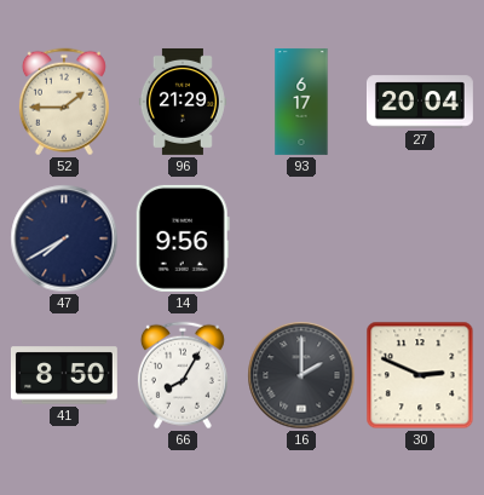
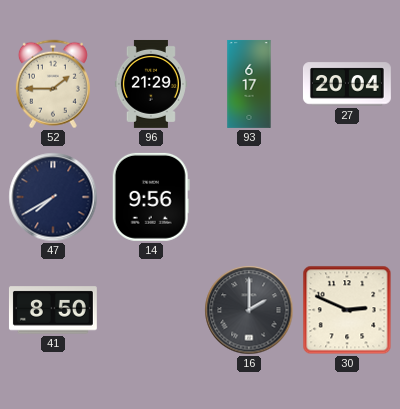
66: 8:05 -> none
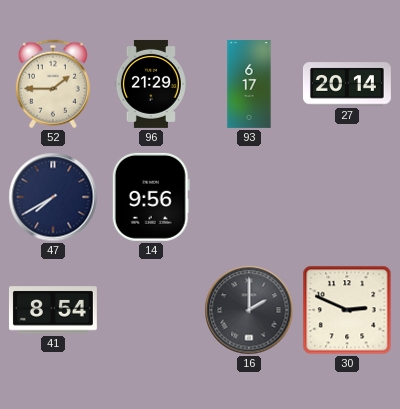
27: 20:04 -> 20:14
41: 8:50 -> 8:54
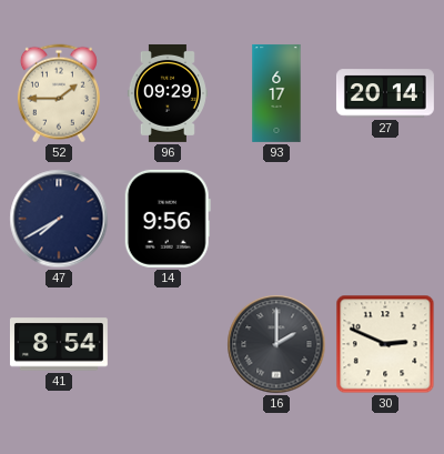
96: 21:29 -> 09:29
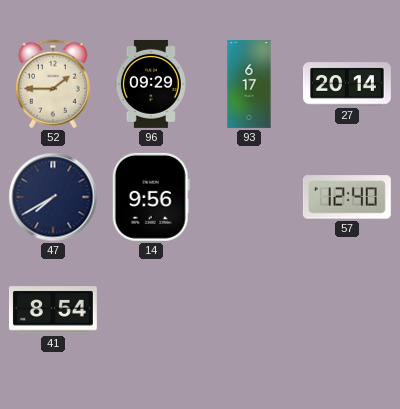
57: none -> 12:40
16: 2:00 -> none
30: 2:49 -> none
